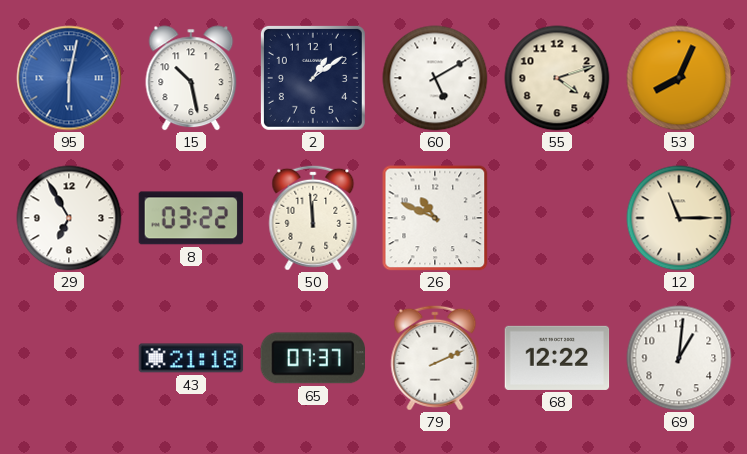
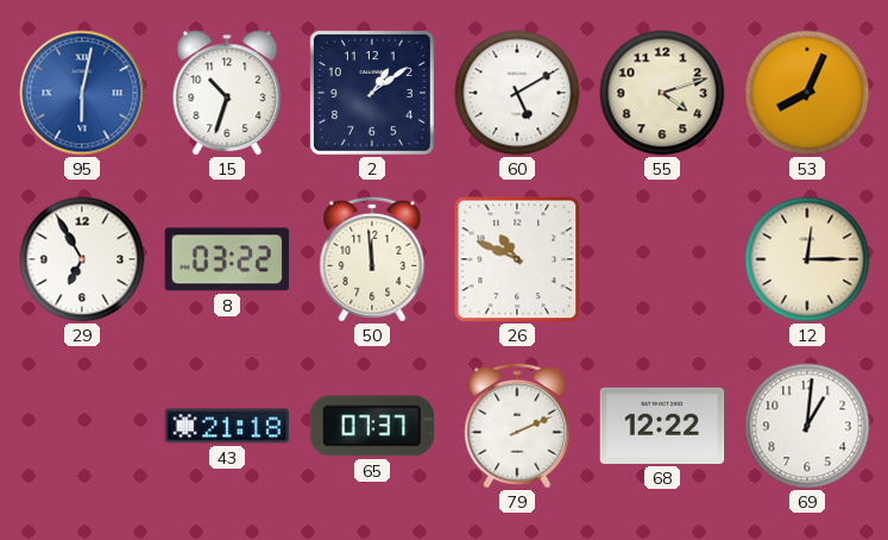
15: 10:28 -> 10:33
12: 11:15 -> 12:15
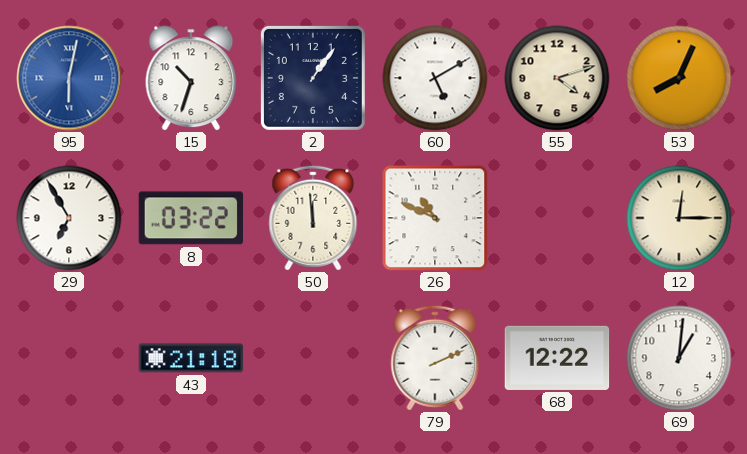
2: 1:09 -> 1:06
65: 07:37 -> none
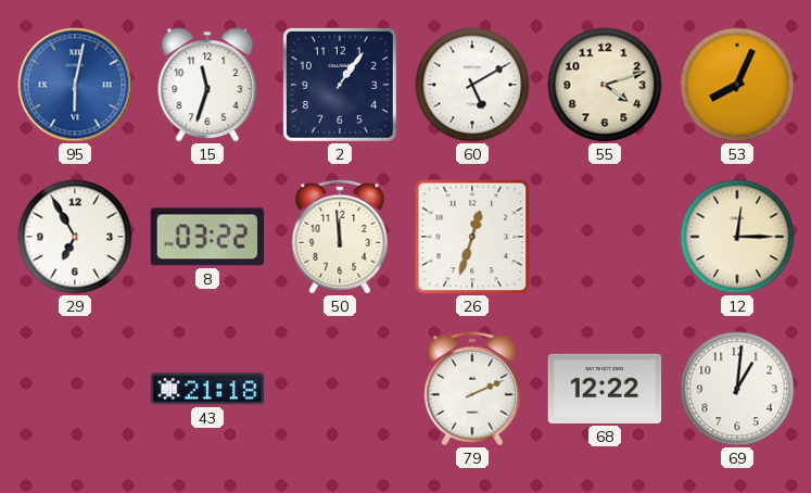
15: 10:33 -> 11:33
26: 10:49 -> 12:33
